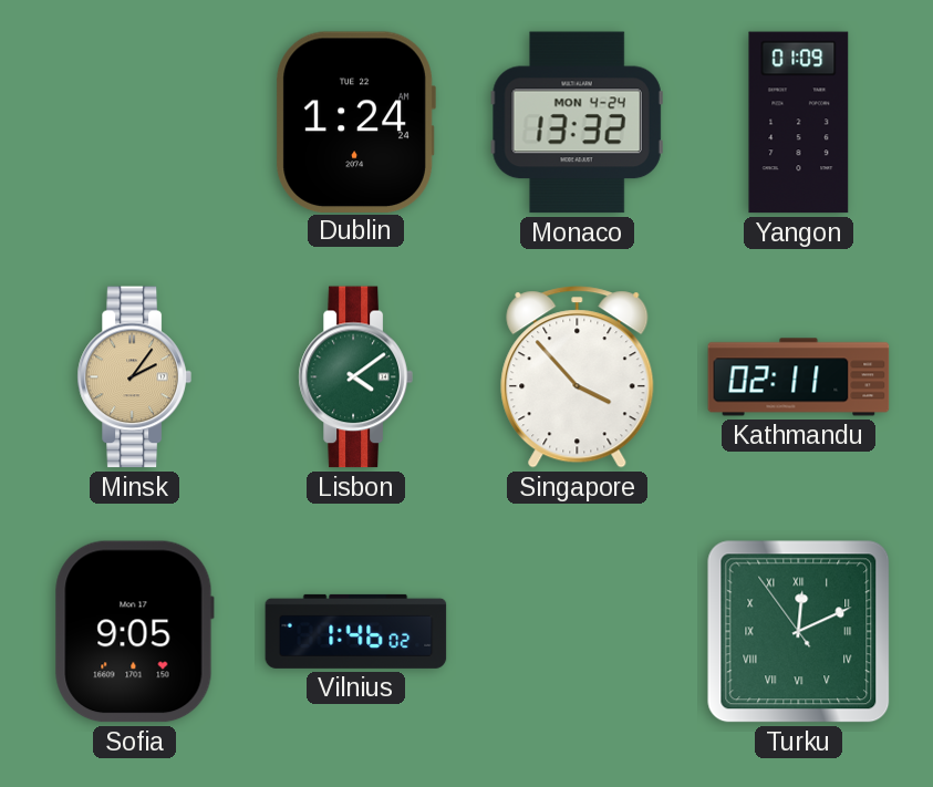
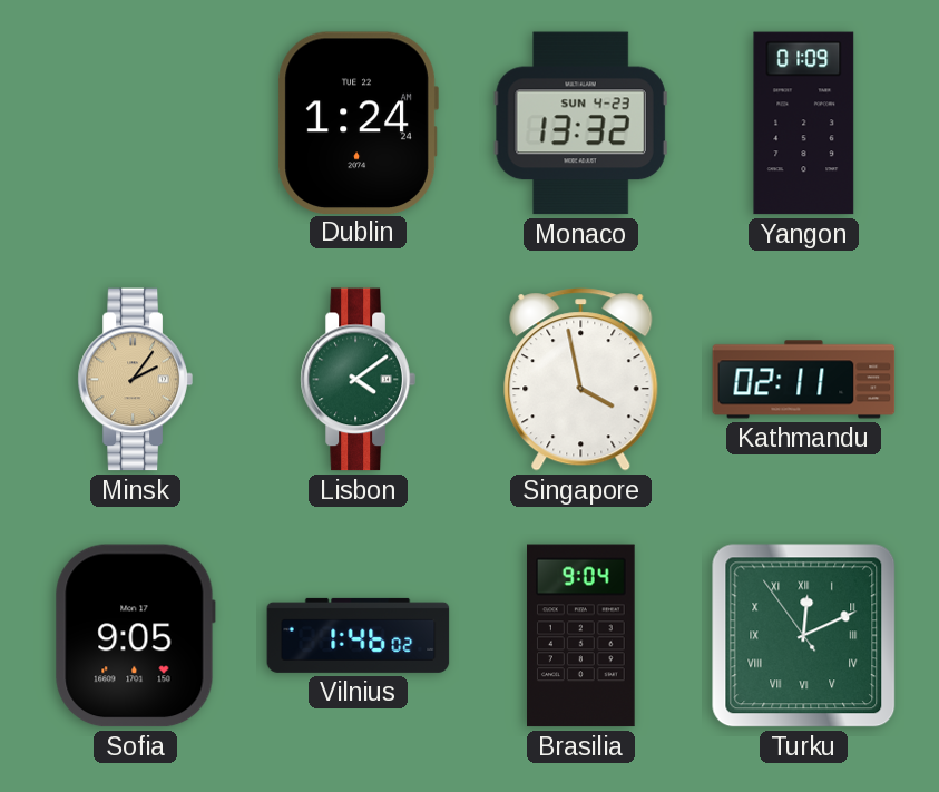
Monaco date: MON 4-24 -> SUN 4-23
Singapore: 3:53 -> 3:58
Brasilia: none -> 9:04
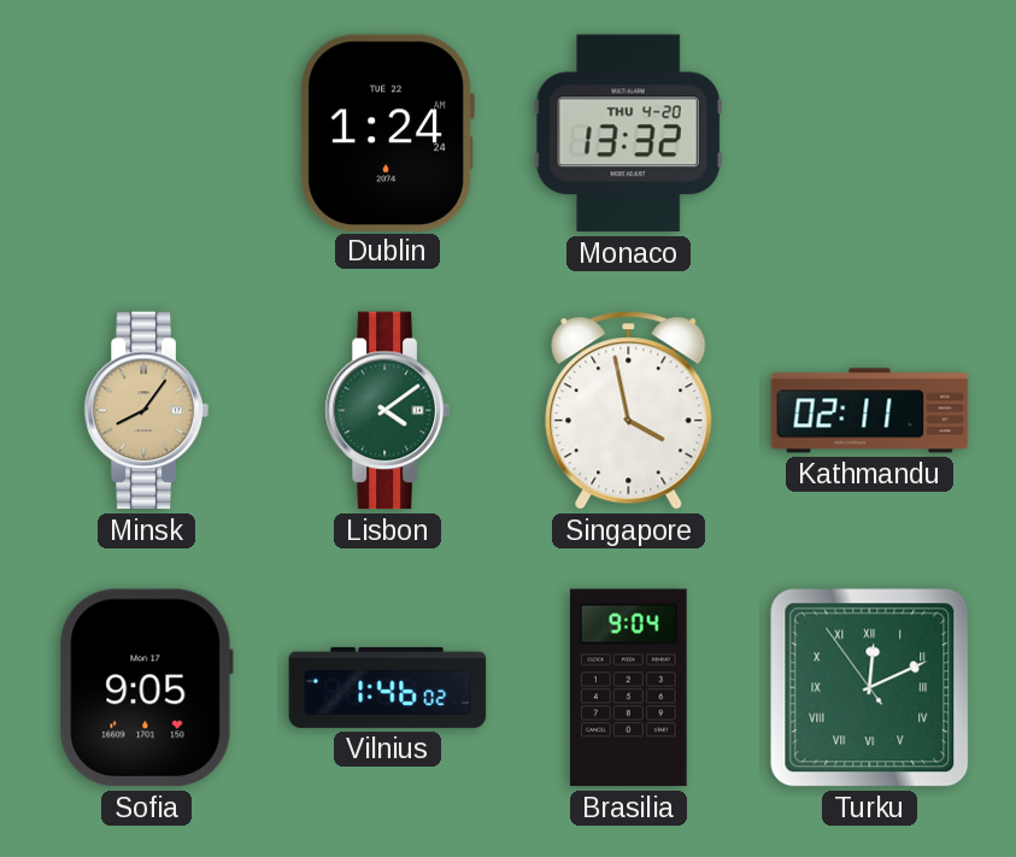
Monaco date: SUN 4-23 -> THU 4-20
Yangon: 01:09 -> none
Minsk: 2:06 -> 8:06
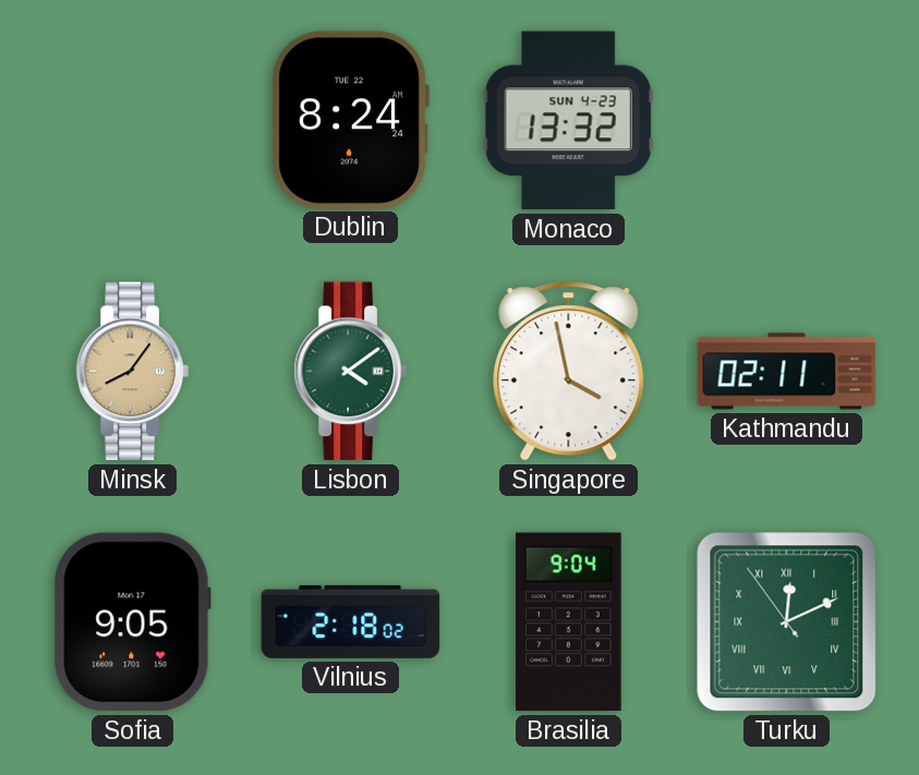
Dublin: 1:24 -> 8:24
Monaco date: THU 4-20 -> SUN 4-23
Vilnius: 1:46 -> 2:18
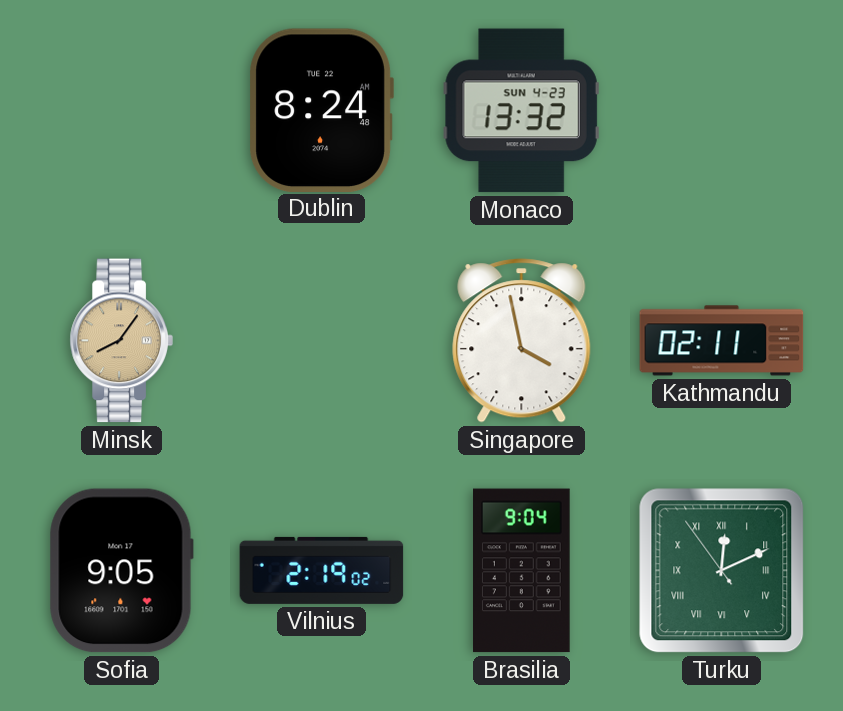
Dublin: 8:24:24 AM -> 8:24:48 AM
Lisbon: 4:09 -> none
Vilnius: 2:18 -> 2:19
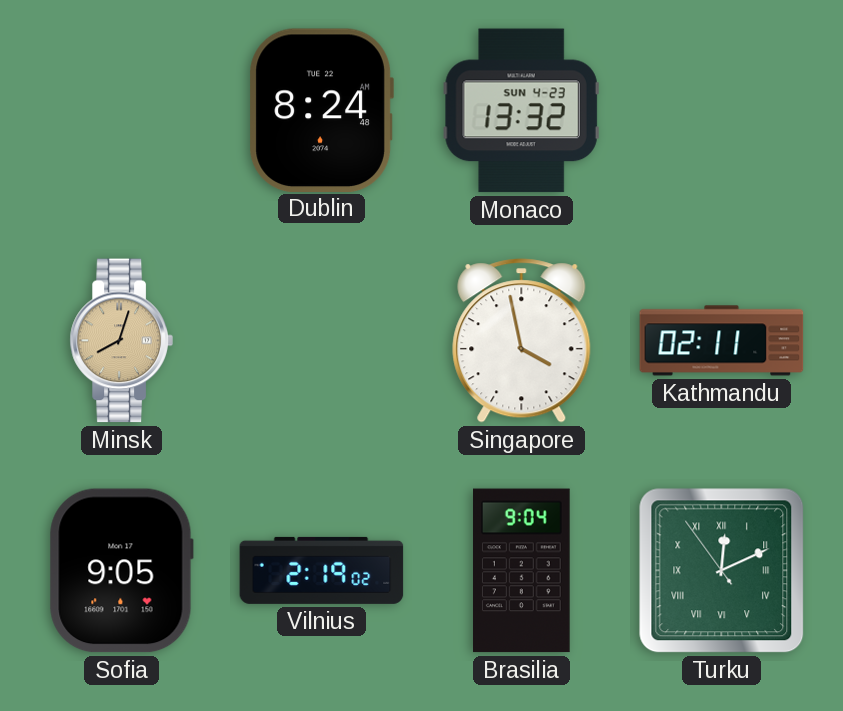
Minsk: 8:06 -> 8:03
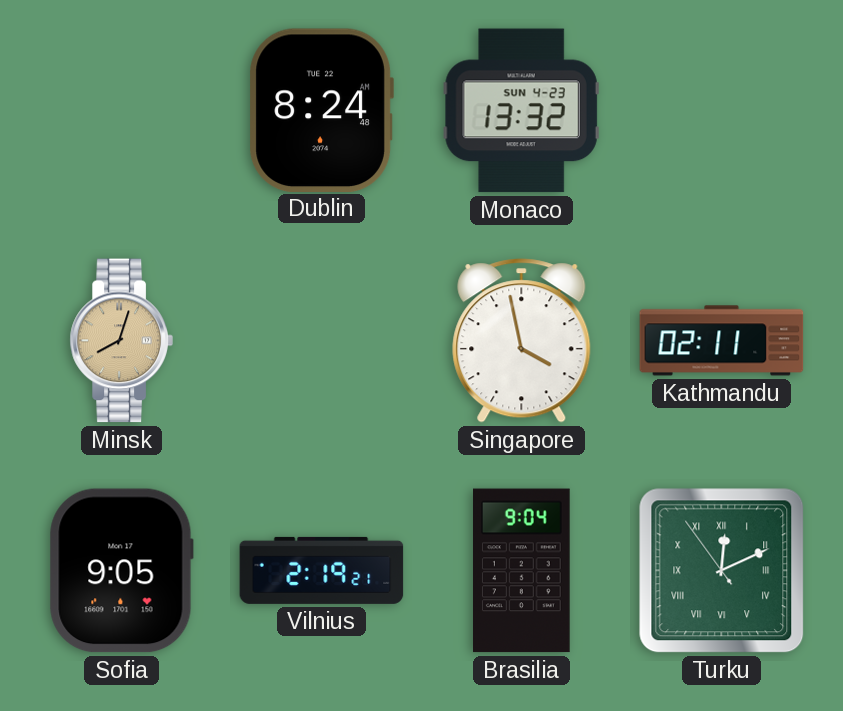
Vilnius: 2:19:02 -> 2:19:21
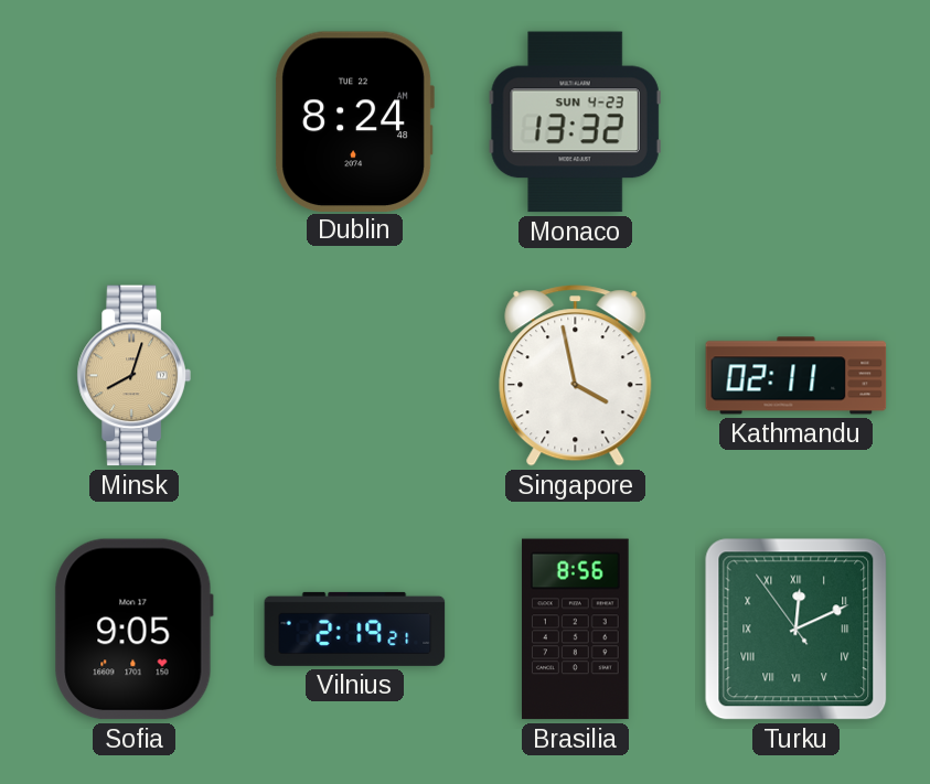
Brasilia: 9:04 -> 8:56
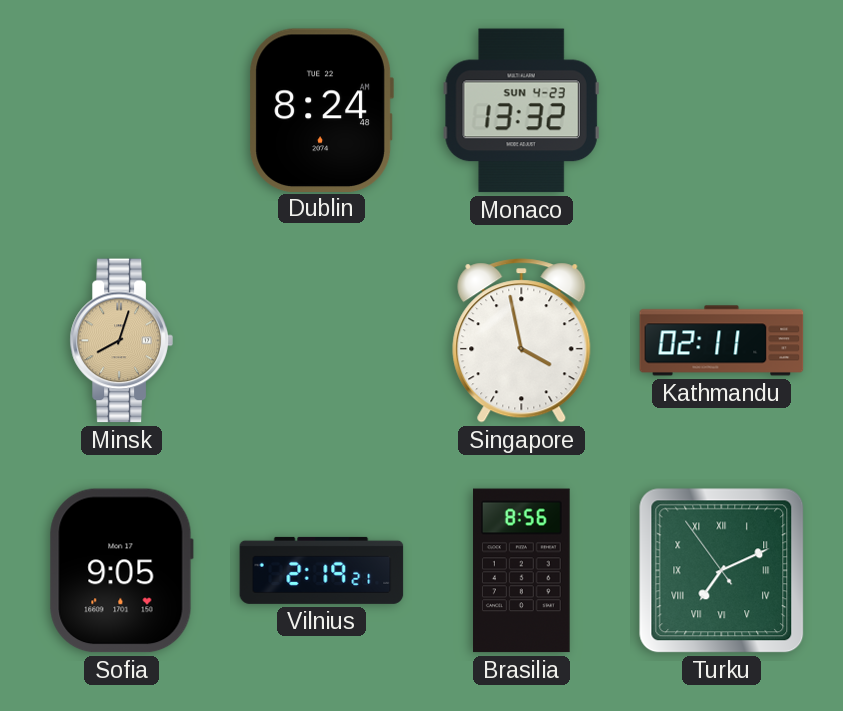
Turku: 12:10 -> 7:10
